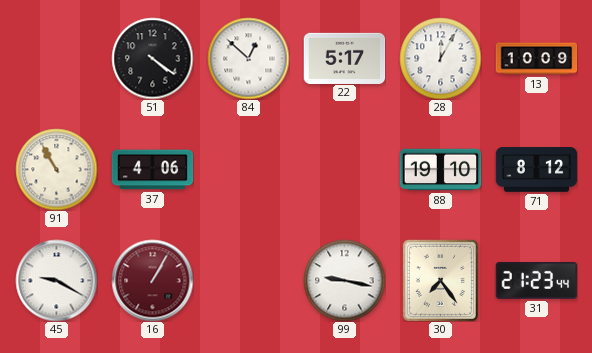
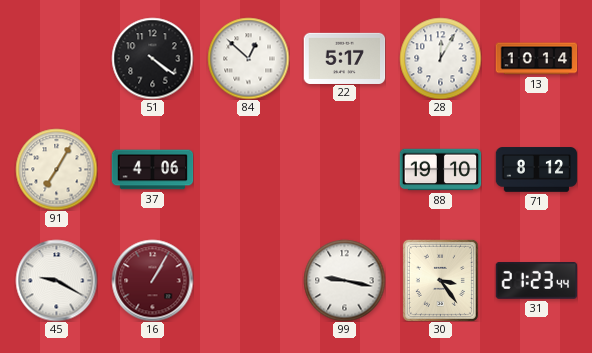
13: 10:09 -> 10:14
91: 10:55 -> 7:05
30: 7:24 -> 3:24
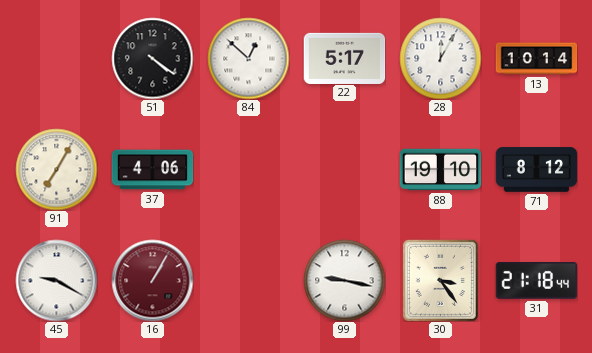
31: 21:23 -> 21:18
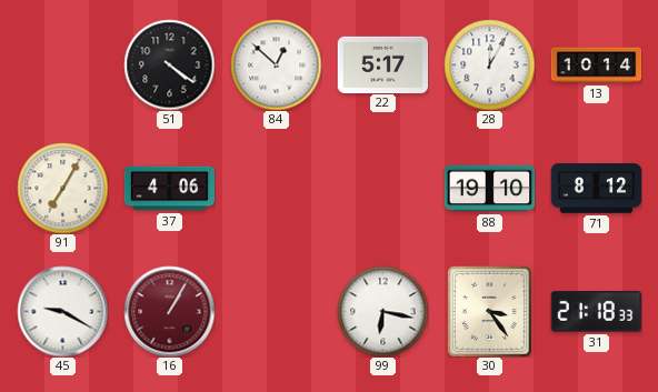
99: 9:17 -> 6:17
31: 21:18:44 -> 21:18:33
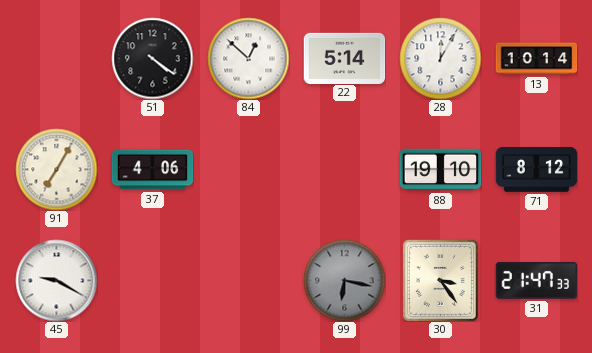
22: 5:17 -> 5:14
16: 1:05 -> none
99 dial: white -> grey
31: 21:18 -> 21:47
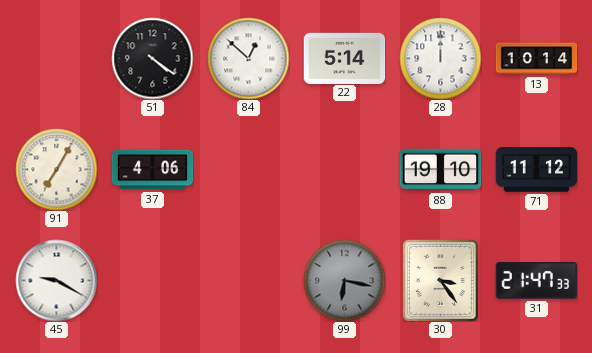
28: 12:05 -> 12:00
71: 8:12 -> 11:12
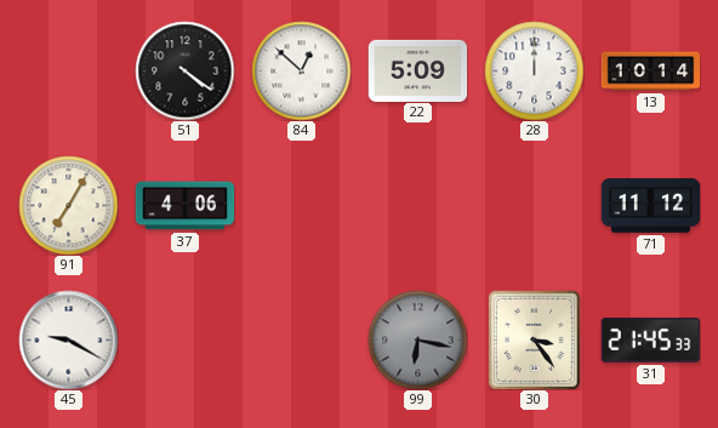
22: 5:14 -> 5:09
88: 19:10 -> none
31: 21:47 -> 21:45
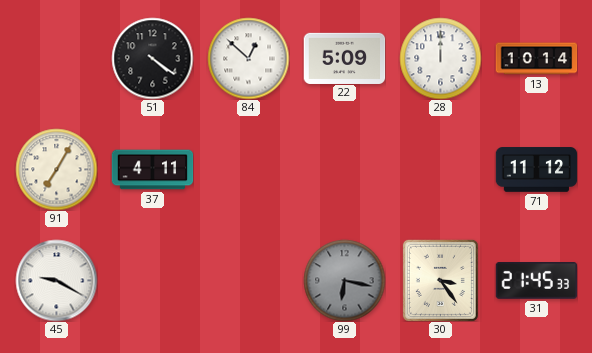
37: 4:06 -> 4:11
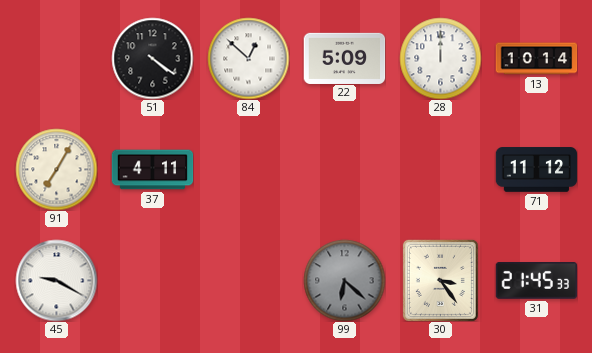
99: 6:17 -> 6:22
